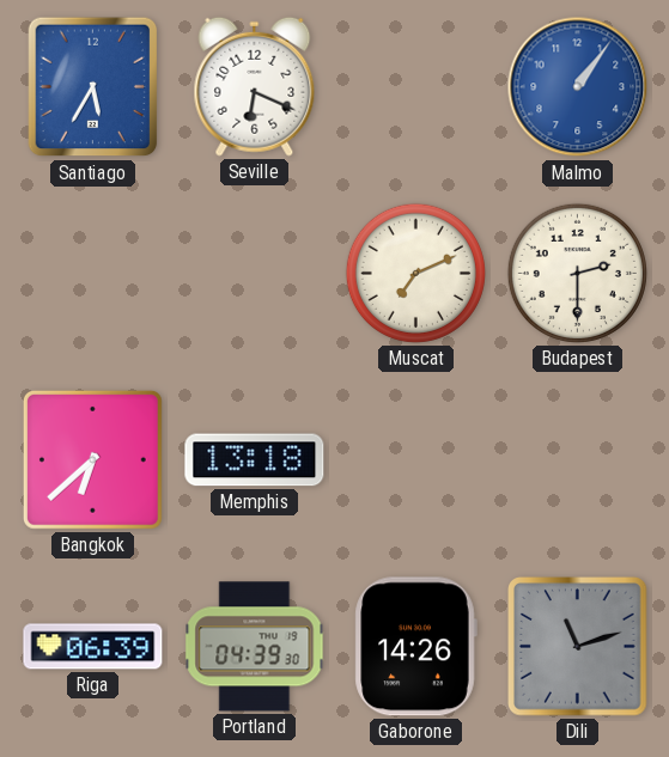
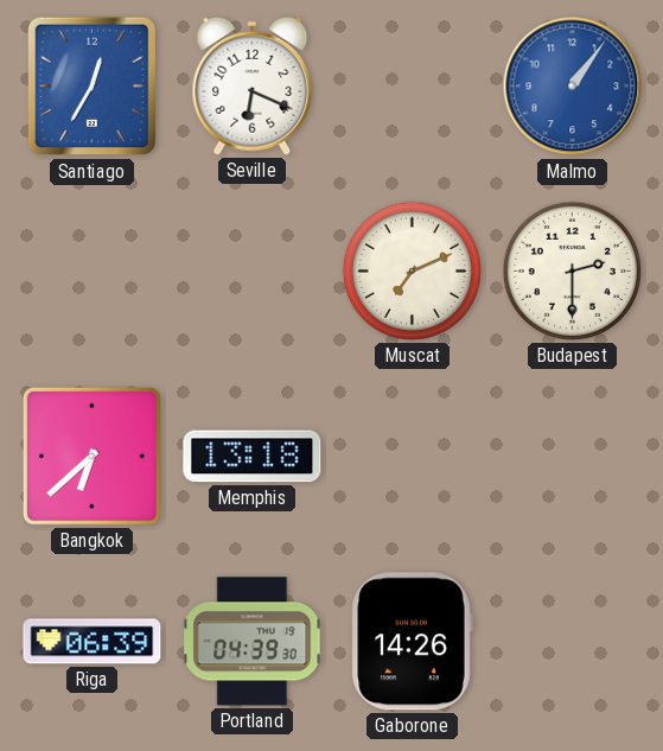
Santiago: 5:35 -> 12:35
Dili: 11:12 -> none
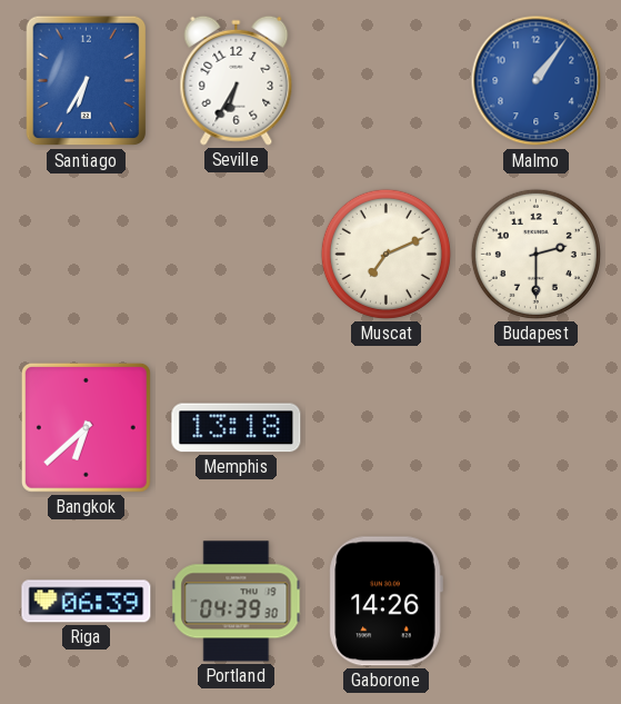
Santiago: 12:35 -> 6:35
Seville: 6:19 -> 6:35
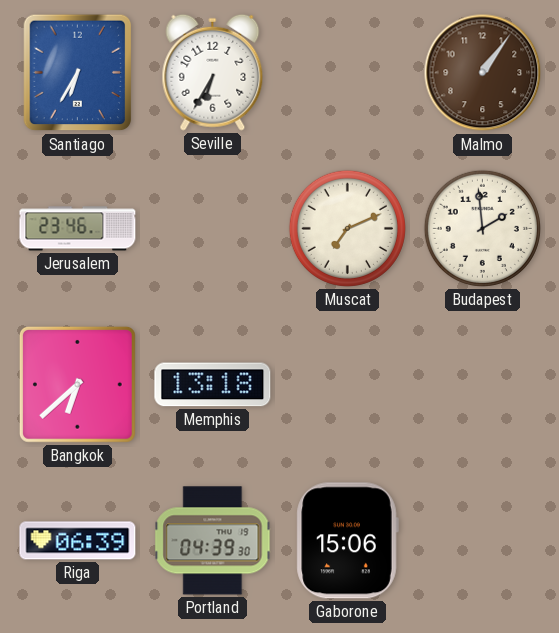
Malmo dial: blue -> brown
Jerusalem: none -> 23:46
Budapest: 2:30 -> 1:59
Gaborone: 14:26 -> 15:06
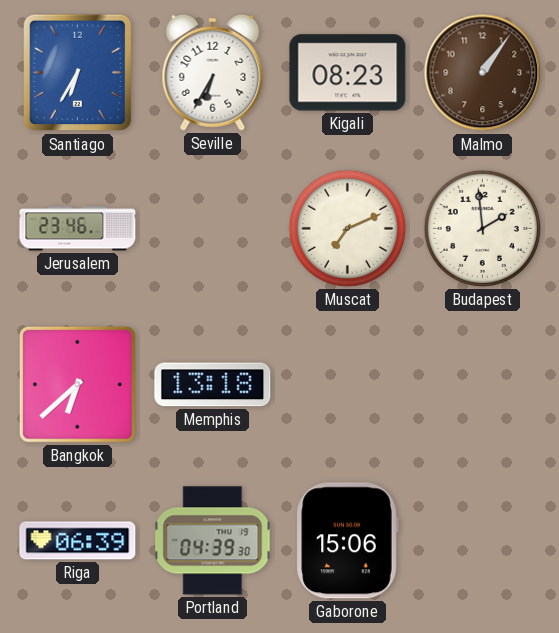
Kigali: none -> 08:23
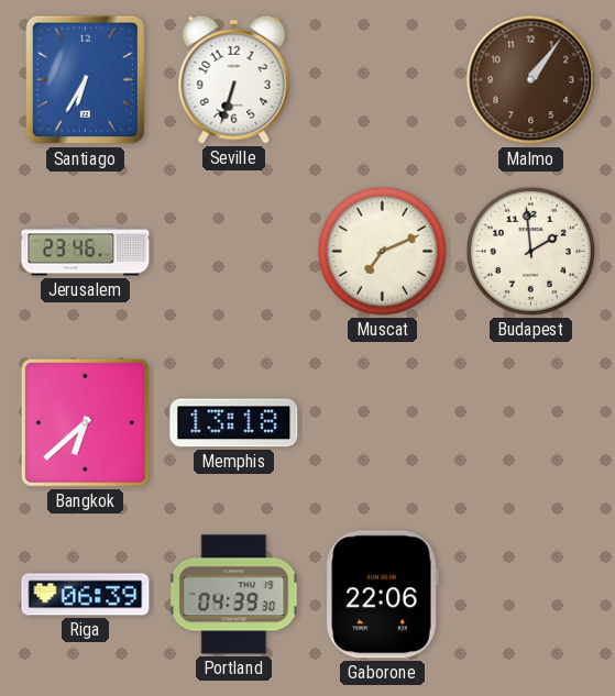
Seville: 6:35 -> 6:33
Kigali: 08:23 -> none
Gaborone: 15:06 -> 22:06
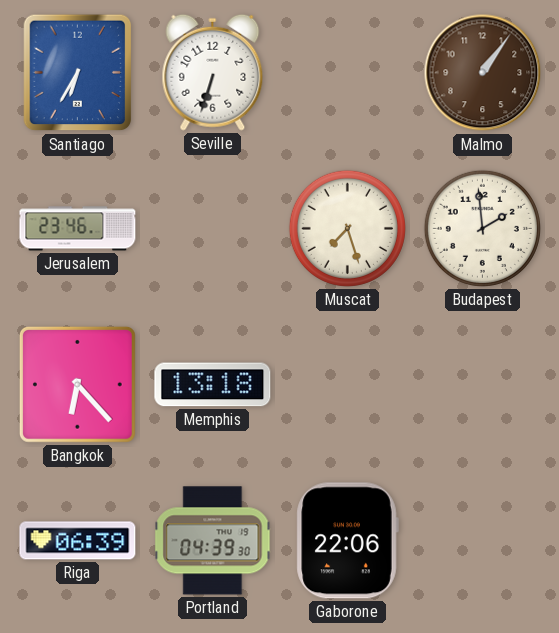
Muscat: 7:11 -> 7:27
Bangkok: 6:38 -> 6:23
